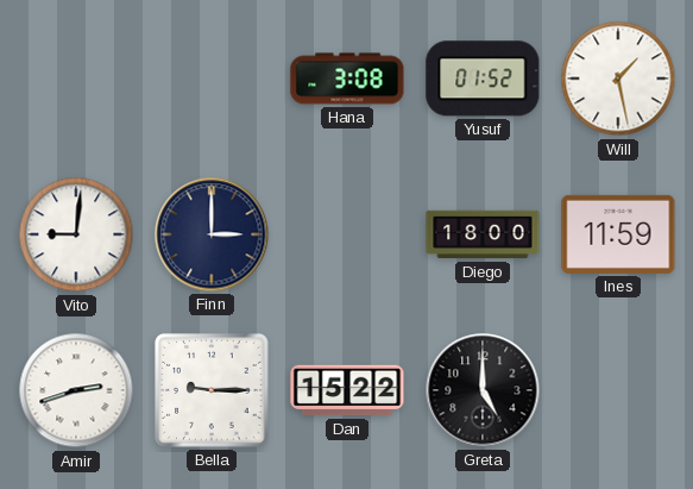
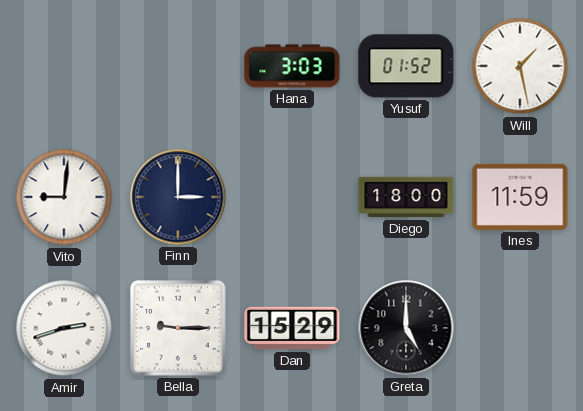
Hana: 3:08 -> 3:03
Dan: 15:22 -> 15:29
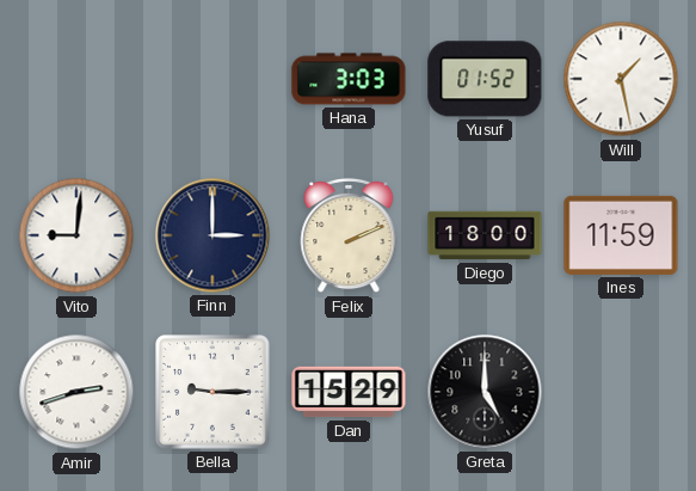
Felix: none -> 2:11
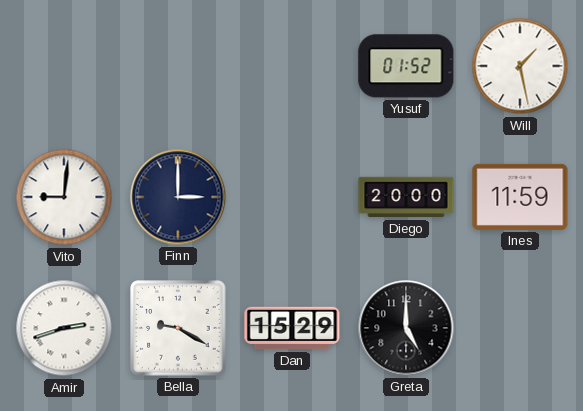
Hana: 3:03 -> none
Felix: 2:11 -> none
Diego: 18:00 -> 20:00
Bella: 9:15 -> 9:20
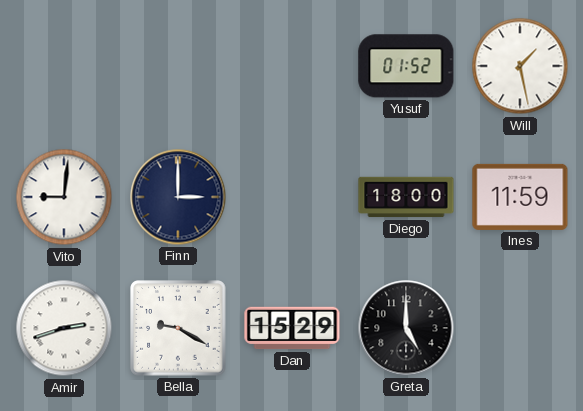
Diego: 20:00 -> 18:00
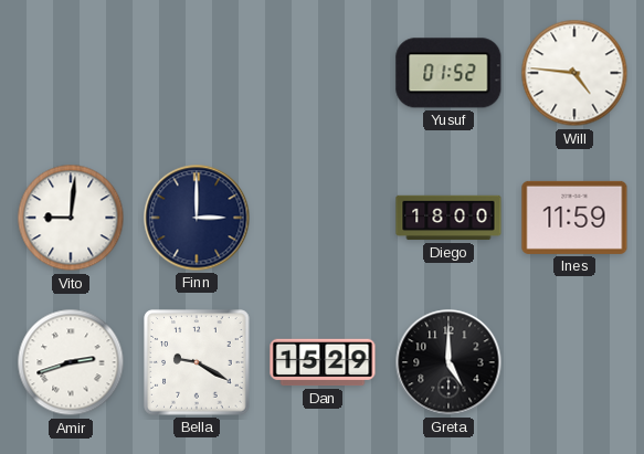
Will: 1:28 -> 4:46
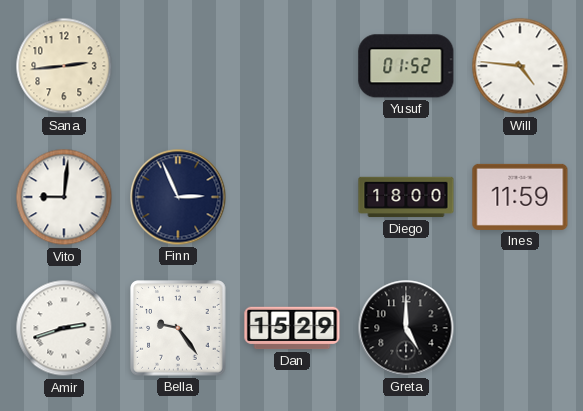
Sana: none -> 2:44
Finn: 3:00 -> 2:56
Bella: 9:20 -> 9:24
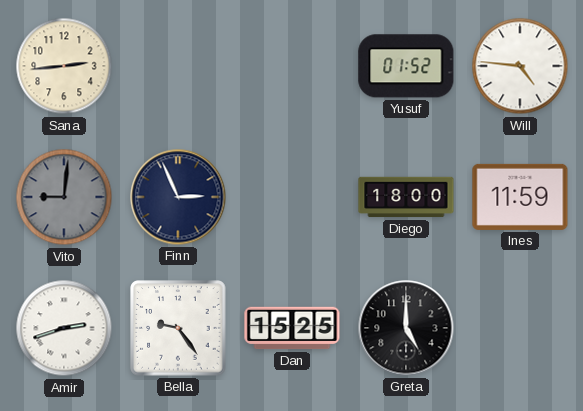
Vito dial: white -> grey
Dan: 15:29 -> 15:25
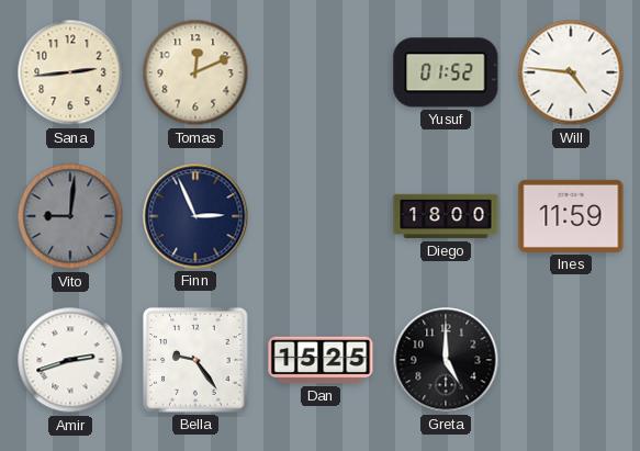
Tomas: none -> 12:11
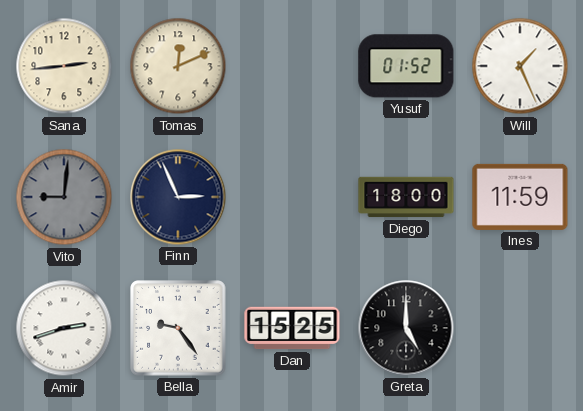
Will: 4:46 -> 1:26
